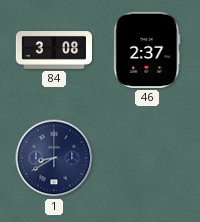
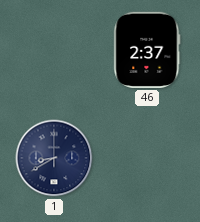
84: 3:08 -> none
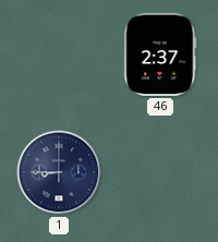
1: 8:40 -> 8:45
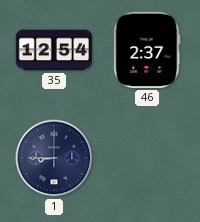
35: none -> 12:54
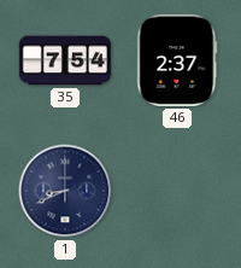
35: 12:54 -> 7:54
1: 8:45 -> 8:41
